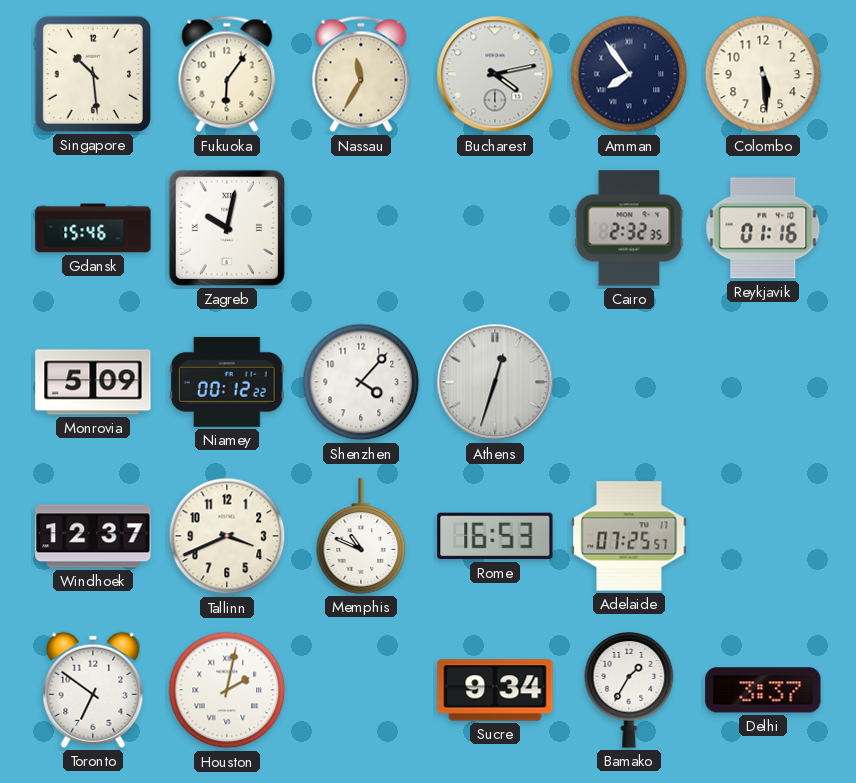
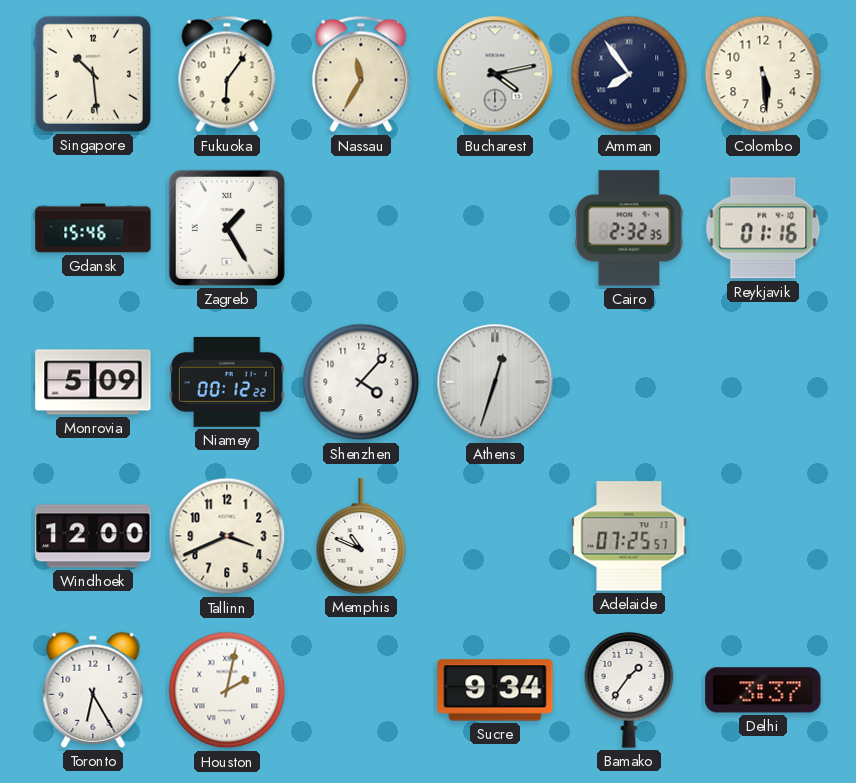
Zagreb: 10:02 -> 1:25
Windhoek: 12:37 -> 12:00
Rome: 16:53 -> none
Toronto: 6:51 -> 6:25
Bamako: 1:35 -> 1:36
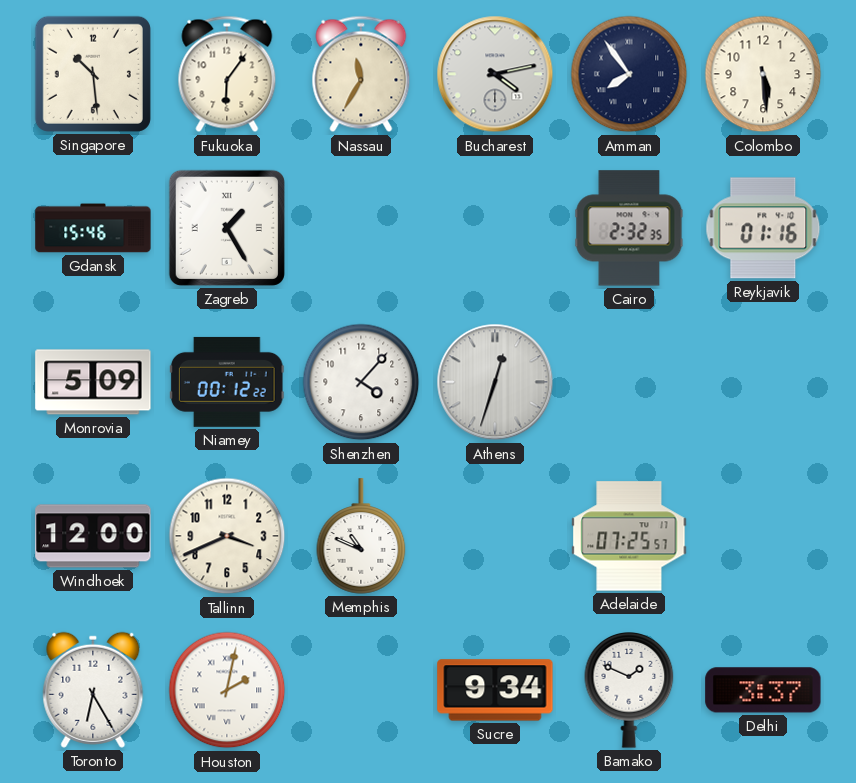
Bamako: 1:36 -> 1:49
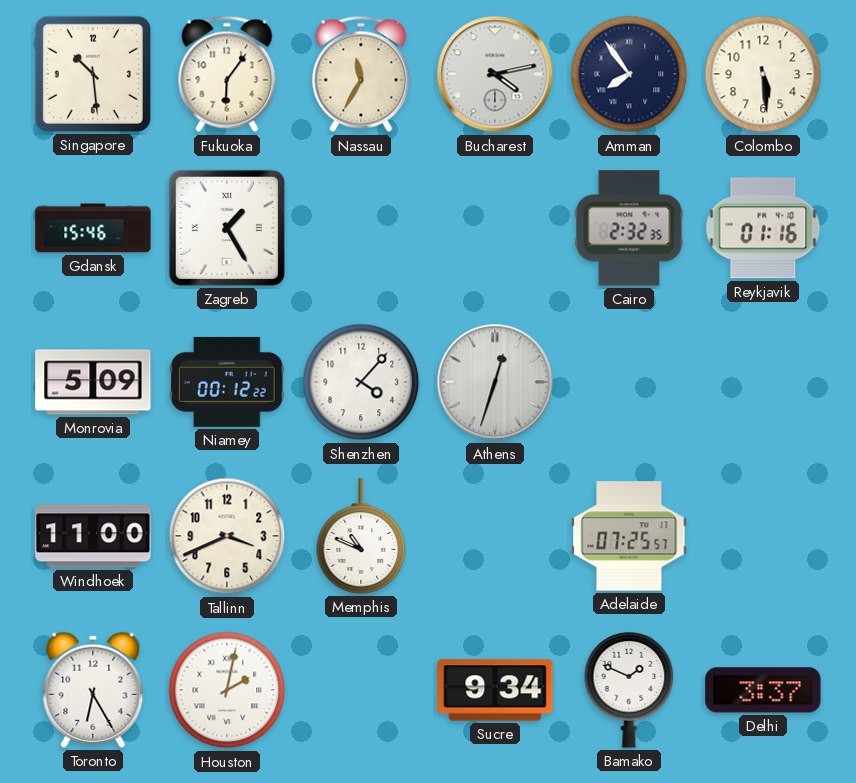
Windhoek: 12:00 -> 11:00
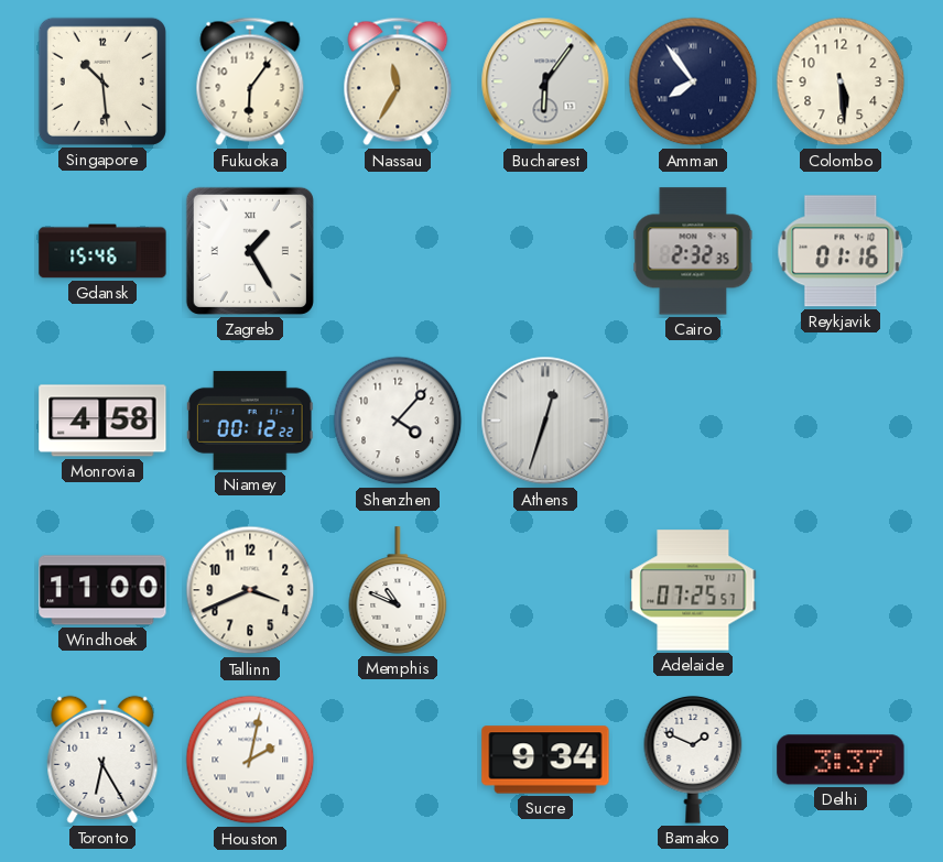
Bucharest: 4:13 -> 6:06
Monrovia: 5:09 -> 4:58
